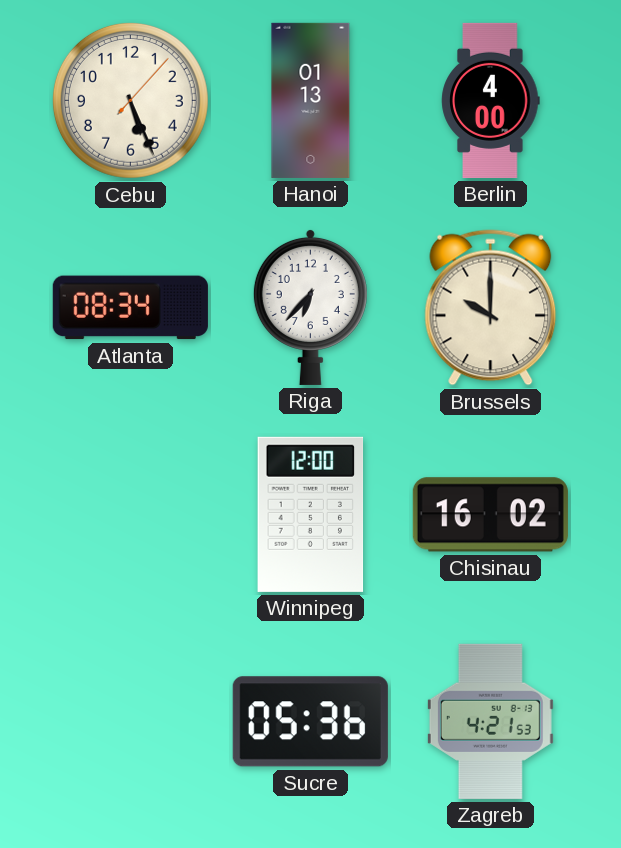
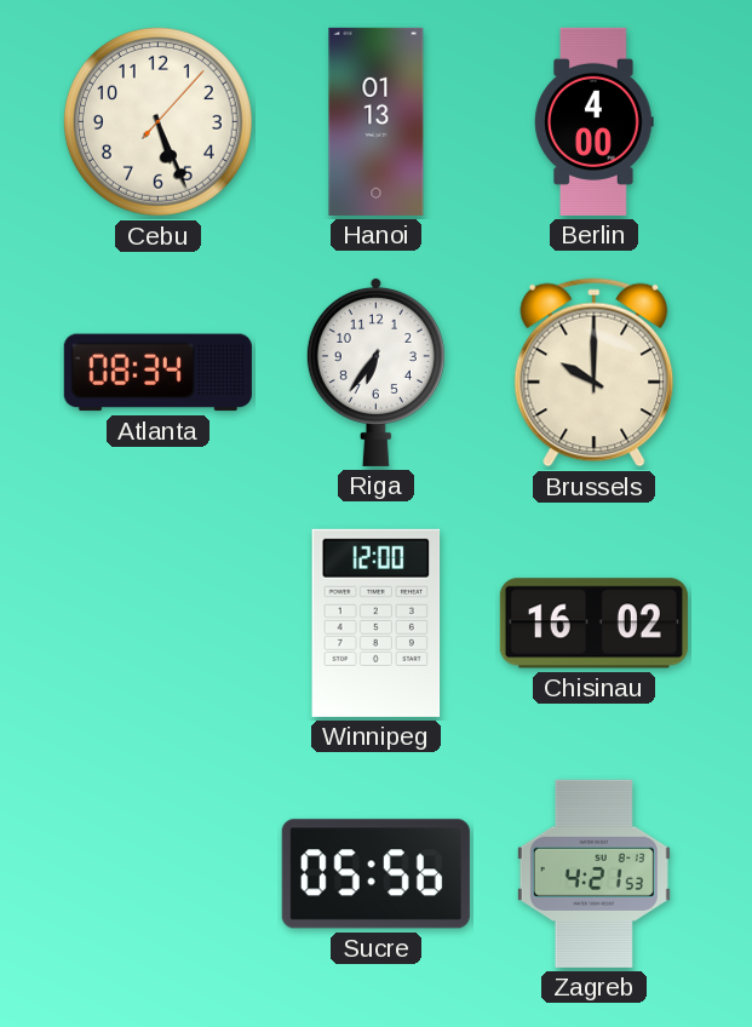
Riga: 6:37 -> 6:36
Sucre: 05:36 -> 05:56
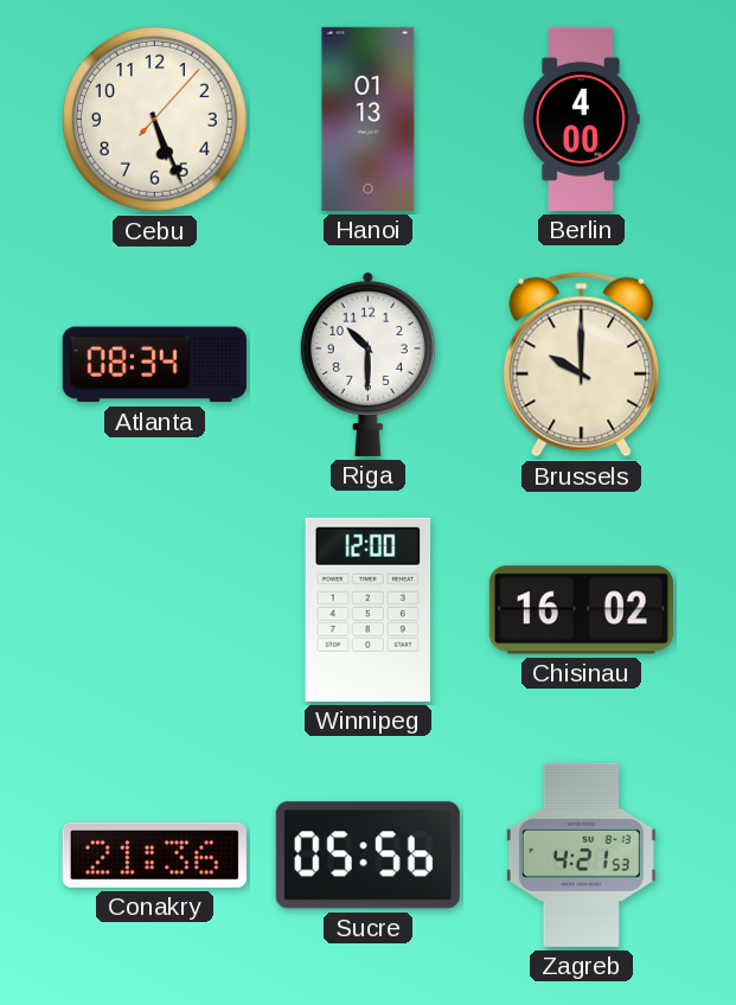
Riga: 6:36 -> 10:30
Conakry: none -> 21:36
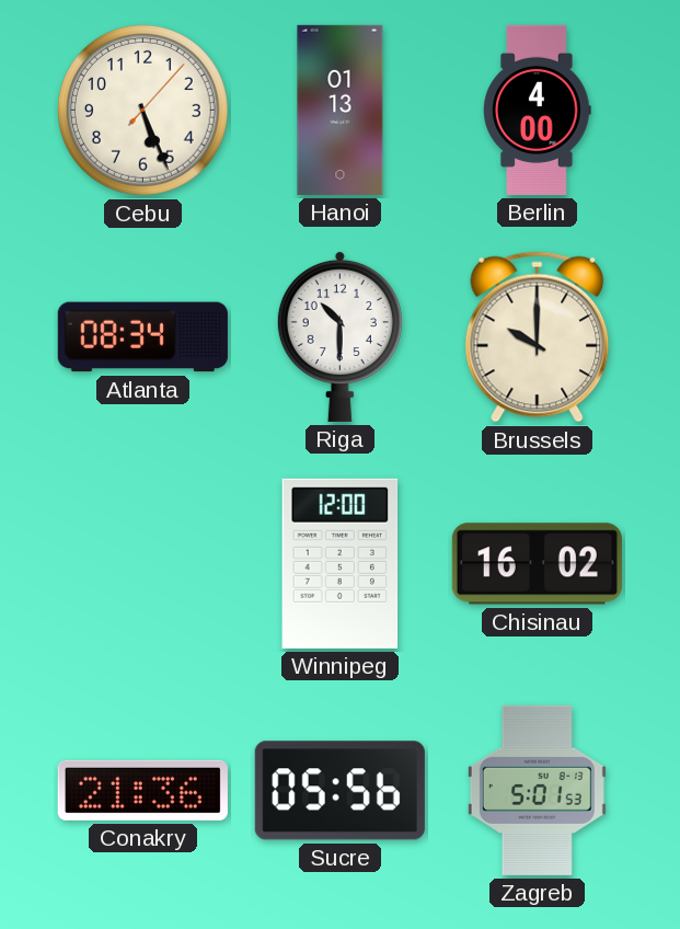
Zagreb: 4:21 -> 5:01
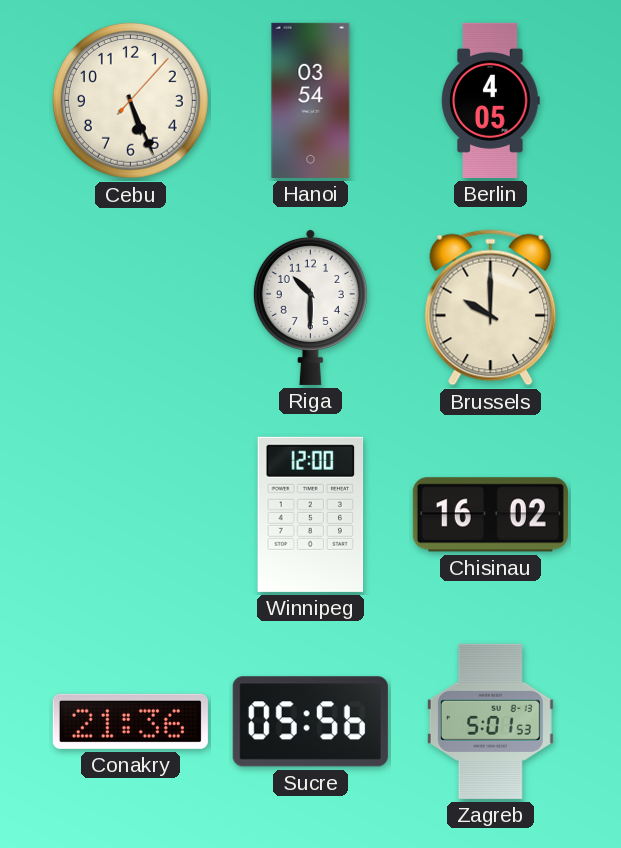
Hanoi: 01:13 -> 03:54
Berlin: 4:00 -> 4:05
Atlanta: 08:34 -> none
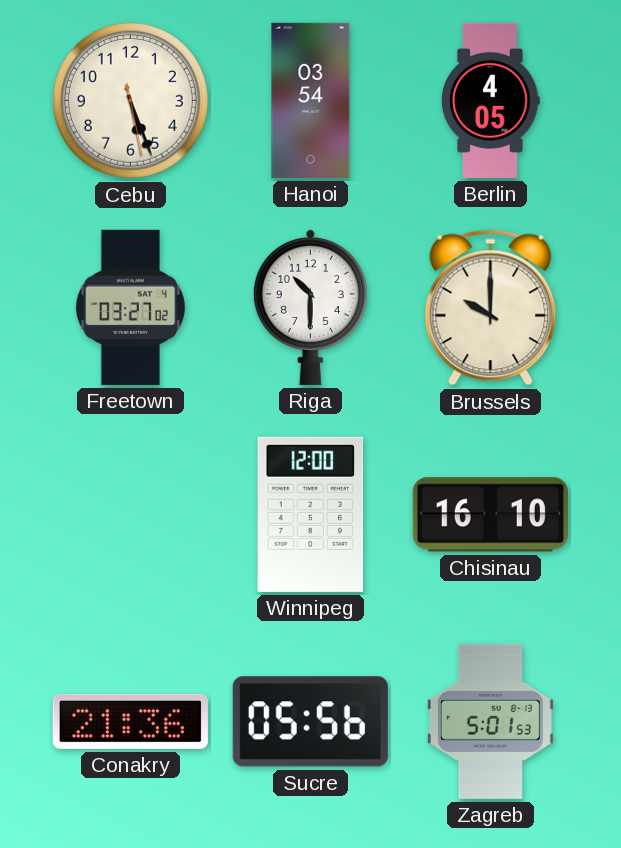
Cebu: 5:26:07 -> 5:26:28
Freetown: none -> 03:27
Chisinau: 16:02 -> 16:10
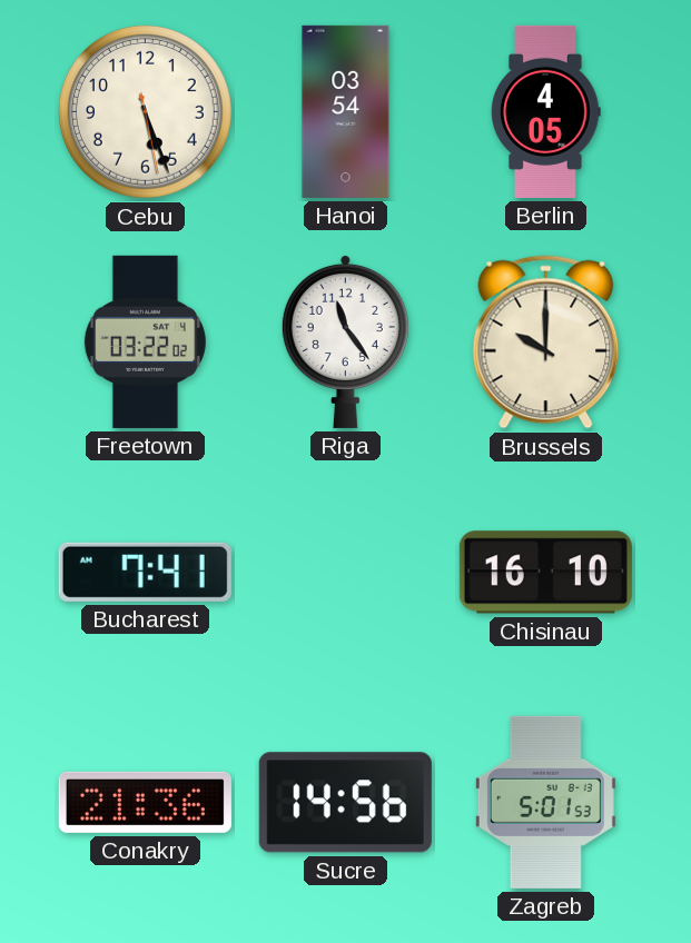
Freetown: 03:27 -> 03:22
Riga: 10:30 -> 11:24
Bucharest: none -> 7:41
Winnipeg: 12:00 -> none
Sucre: 05:56 -> 14:56
